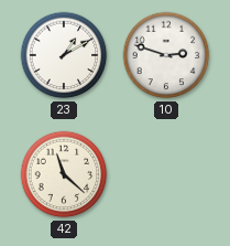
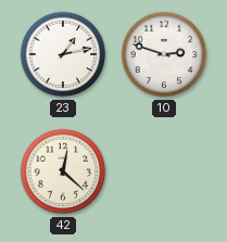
23: 1:10 -> 1:13
42: 11:22 -> 12:22
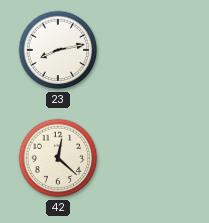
23: 1:13 -> 8:13
10: 2:48 -> none
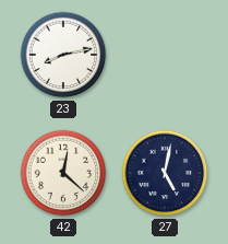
27: none -> 5:02
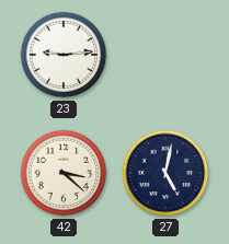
23: 8:13 -> 9:14
42: 12:22 -> 3:22
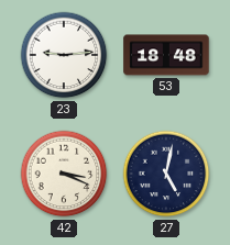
53: none -> 18:48
42: 3:22 -> 3:19
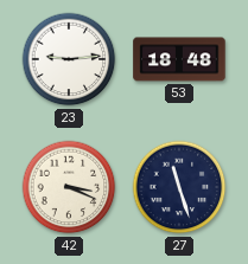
27: 5:02 -> 11:27
